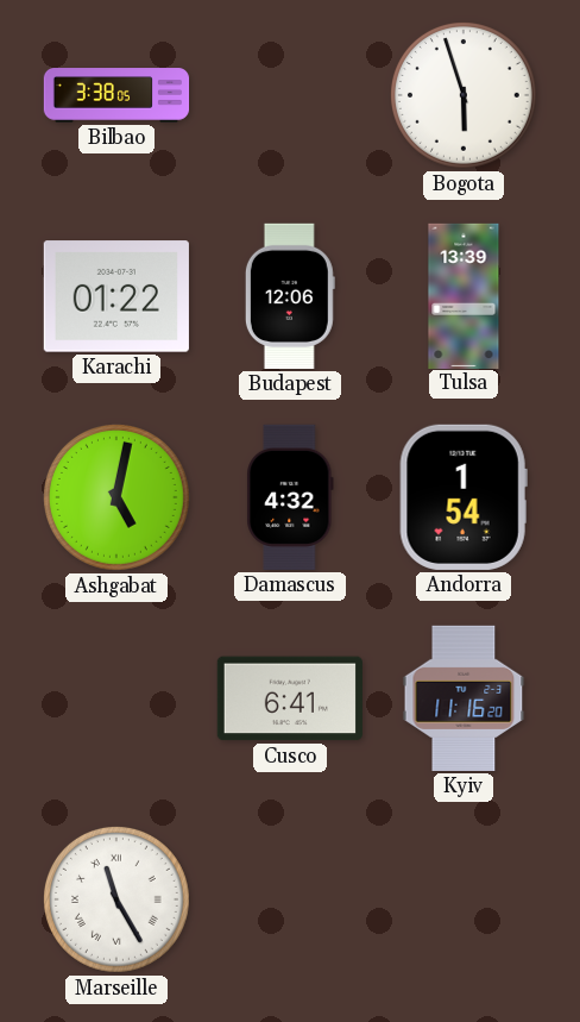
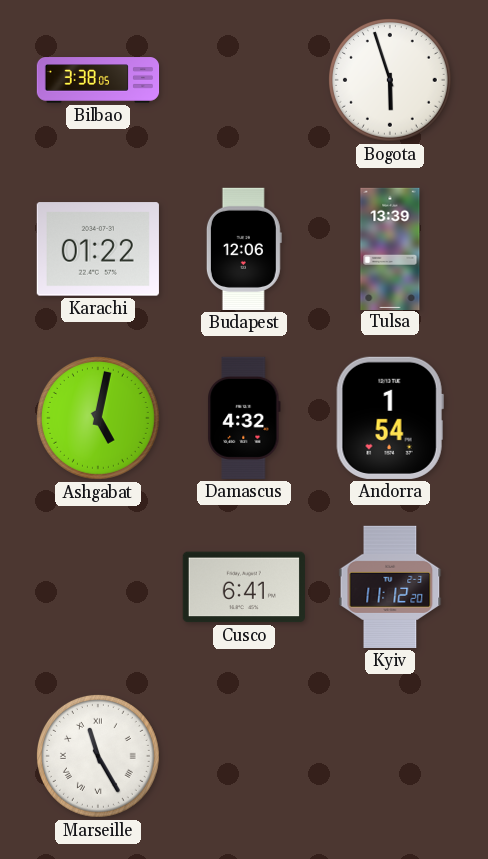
Kyiv: 11:16 -> 11:12
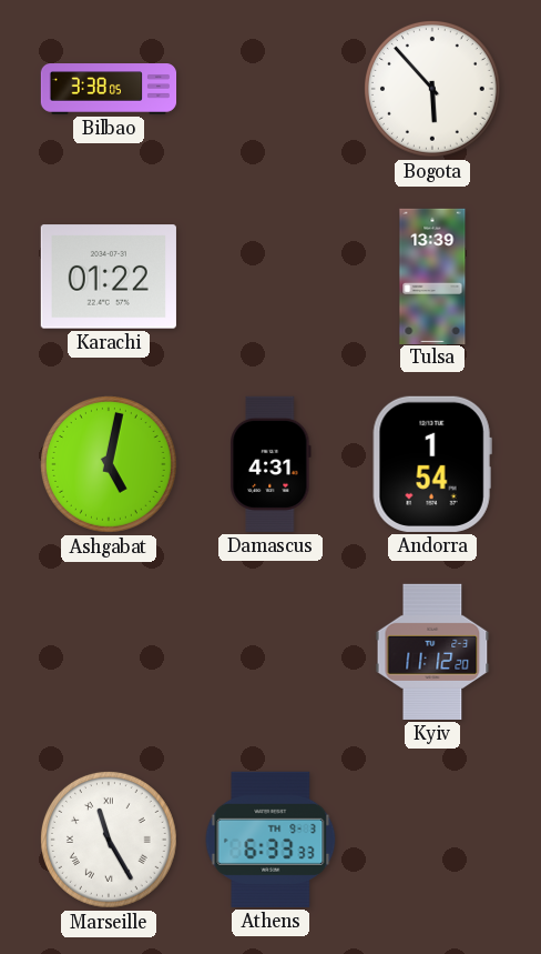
Bogota: 5:57 -> 5:53
Budapest: 12:06 -> none
Damascus: 4:32 -> 4:31
Cusco: 6:41 -> none
Athens: none -> 6:33
